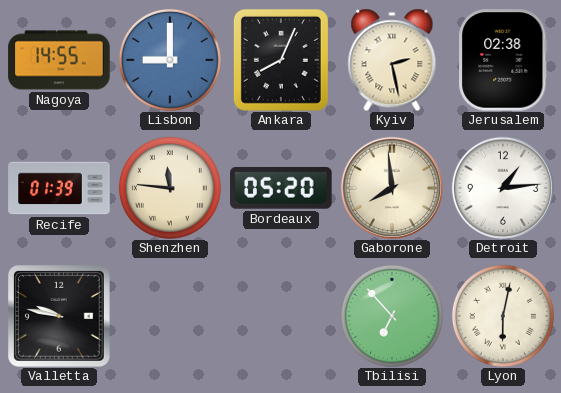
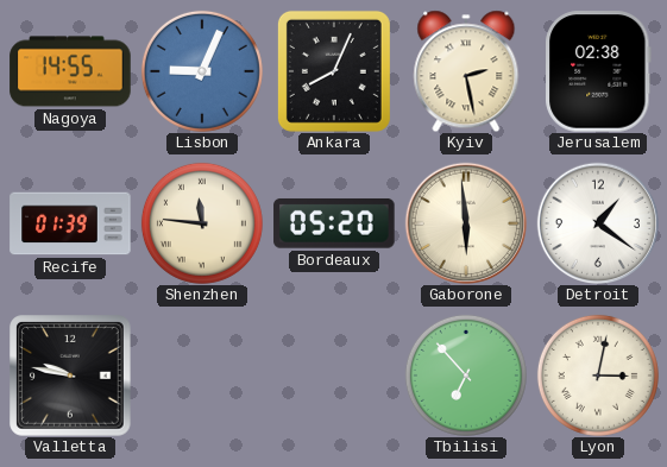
Lisbon: 9:00 -> 9:04
Gaborone: 7:59 -> 5:59
Detroit: 1:14 -> 1:21
Lyon: 6:02 -> 3:02
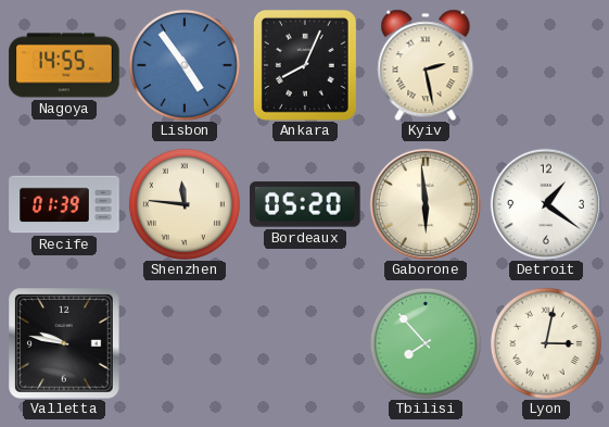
Lisbon: 9:04 -> 4:54
Jerusalem: 02:38 -> none
Tbilisi: 6:53 -> 7:53
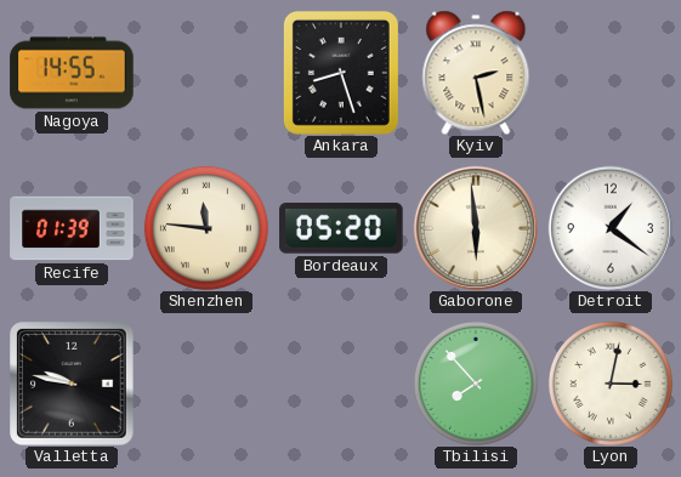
Lisbon: 4:54 -> none
Ankara: 8:04 -> 8:27
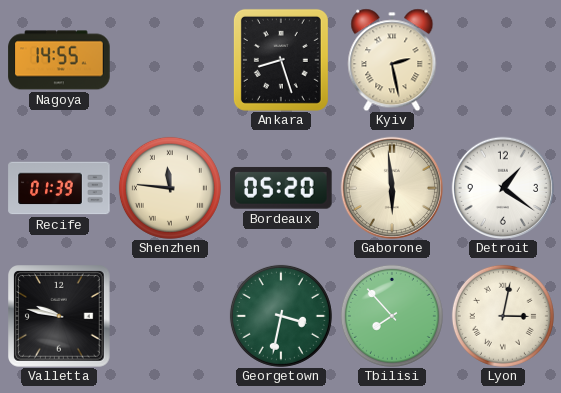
Georgetown: none -> 3:32
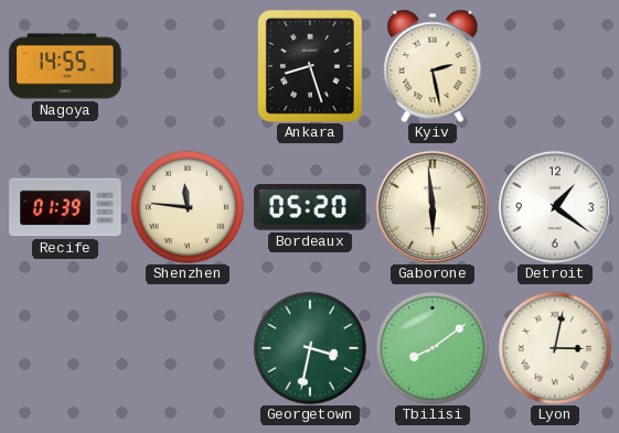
Valletta: 9:47 -> none
Tbilisi: 7:53 -> 8:09
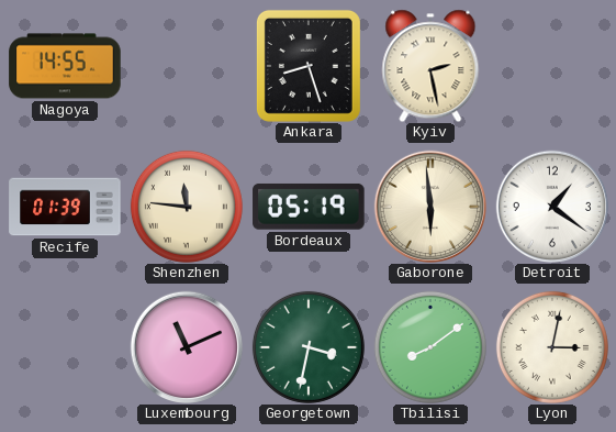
Bordeaux: 05:20 -> 05:19
Luxembourg: none -> 11:11
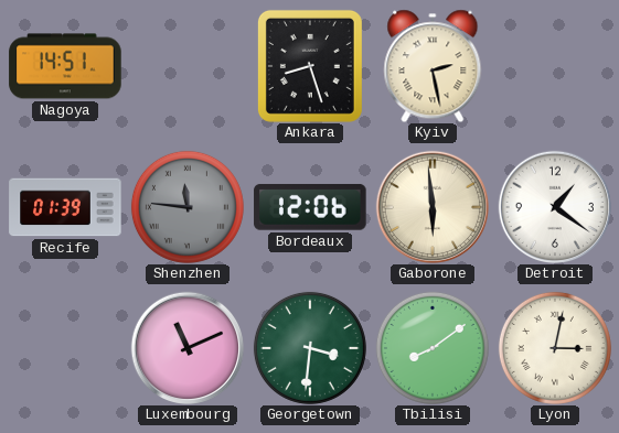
Nagoya: 14:55 -> 14:51
Shenzhen dial: cream -> grey
Bordeaux: 05:19 -> 12:06
Georgetown: 3:32 -> 3:31
